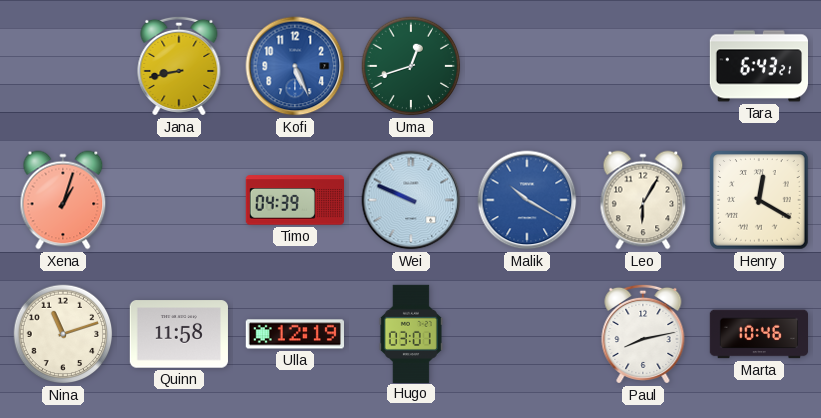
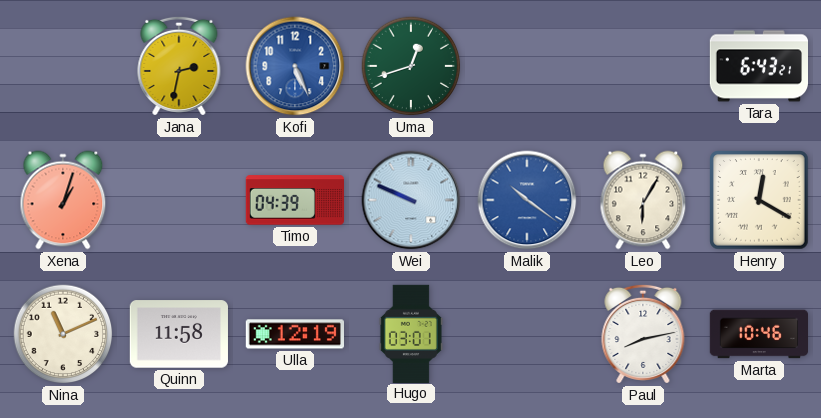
Jana: 8:43 -> 2:32
Malik: 10:20 -> 10:21
Nina: 11:12 -> 11:11
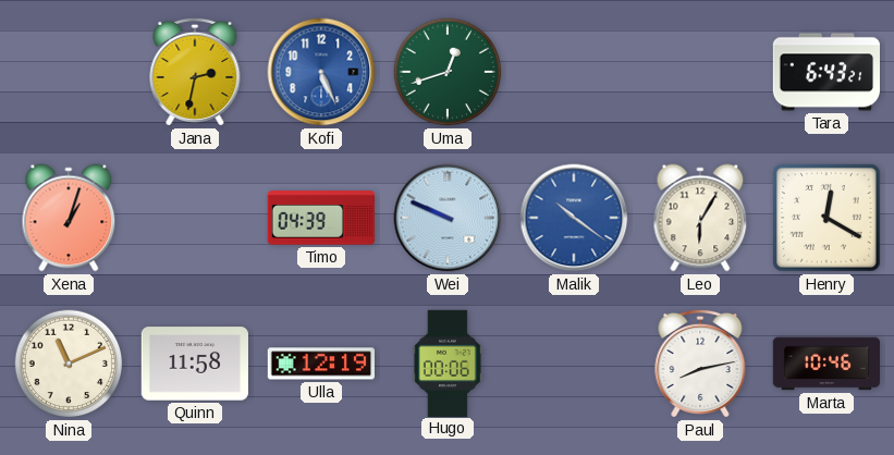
Hugo: 03:01 -> 00:06
